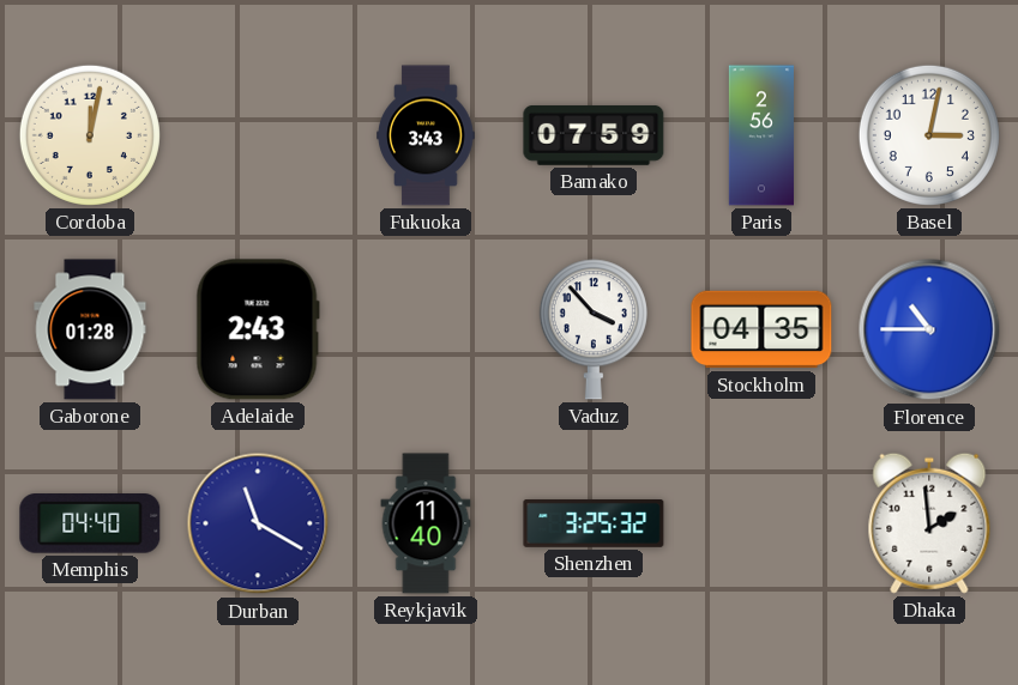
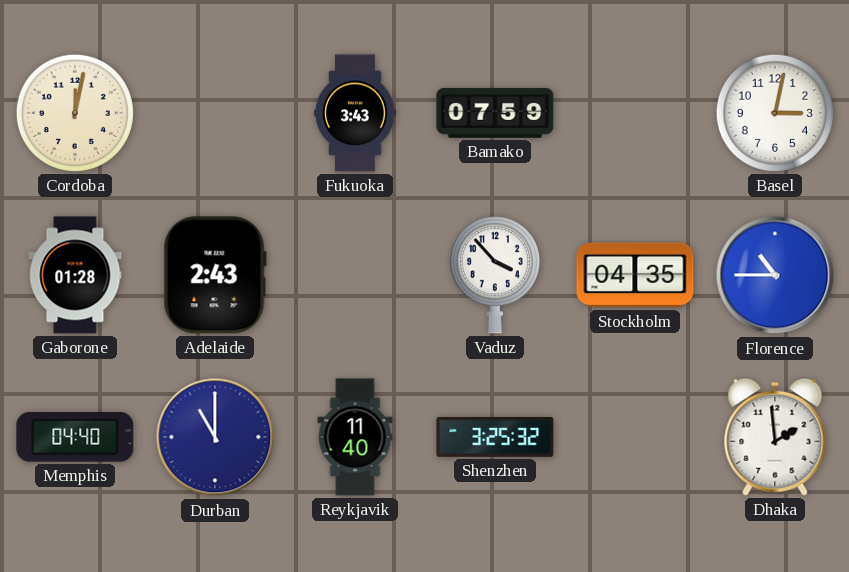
Paris: 2:56 -> none
Durban: 11:20 -> 11:00
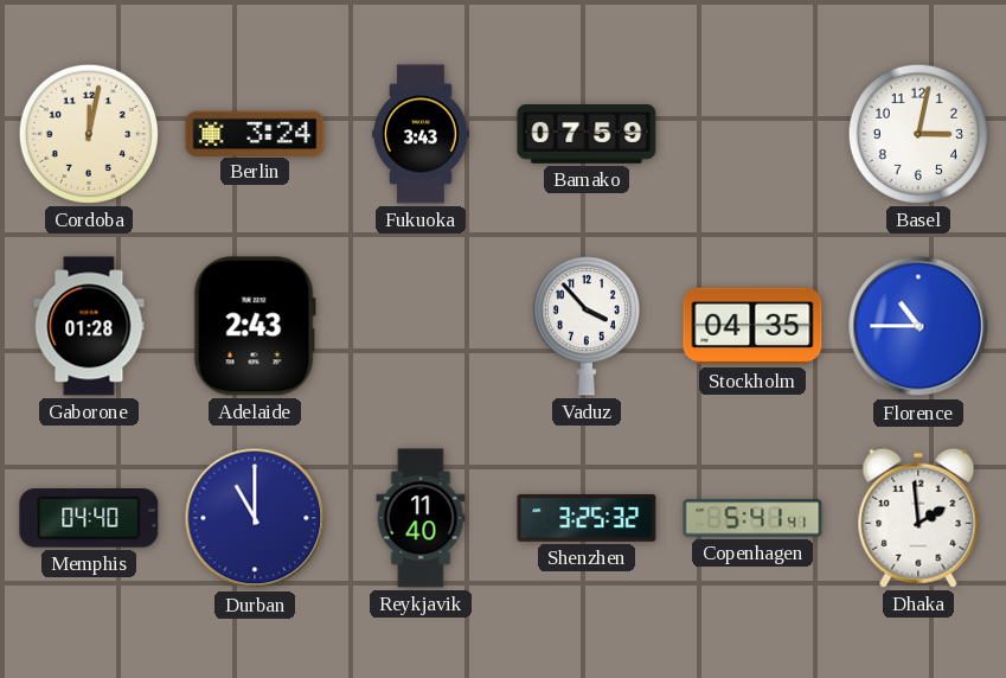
Berlin: none -> 3:24
Copenhagen: none -> 5:41
